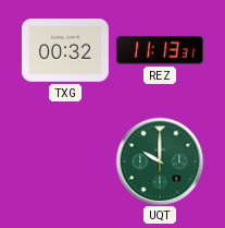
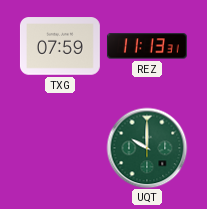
TXG: 00:32 -> 07:59
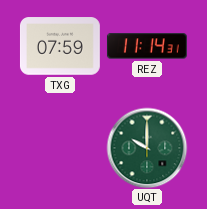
REZ: 11:13 -> 11:14
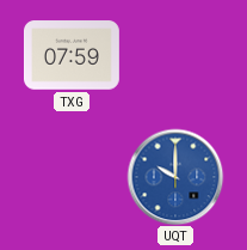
REZ: 11:14 -> none
UQT dial: green -> blue
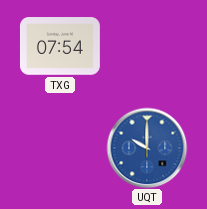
TXG: 07:59 -> 07:54
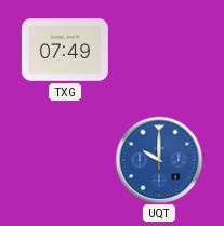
TXG: 07:54 -> 07:49
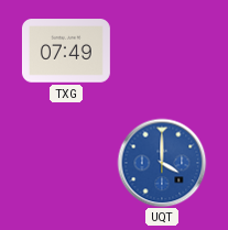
UQT: 10:00 -> 4:00
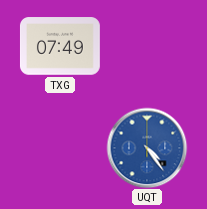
UQT: 4:00 -> 4:24
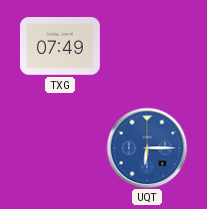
UQT: 4:24 -> 6:15
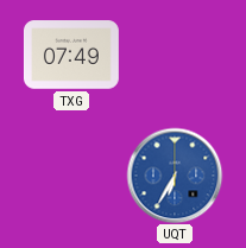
UQT: 6:15 -> 6:35
